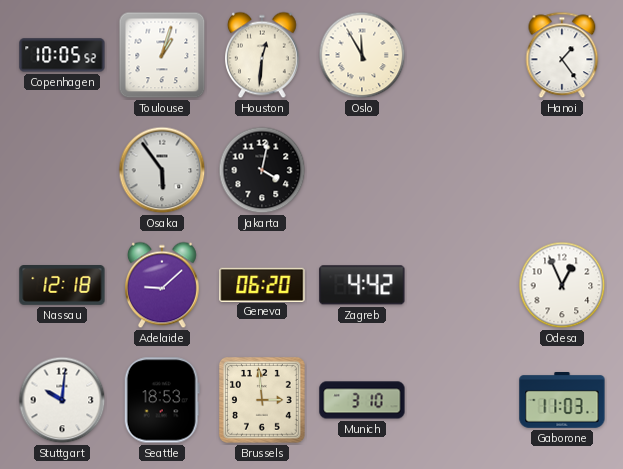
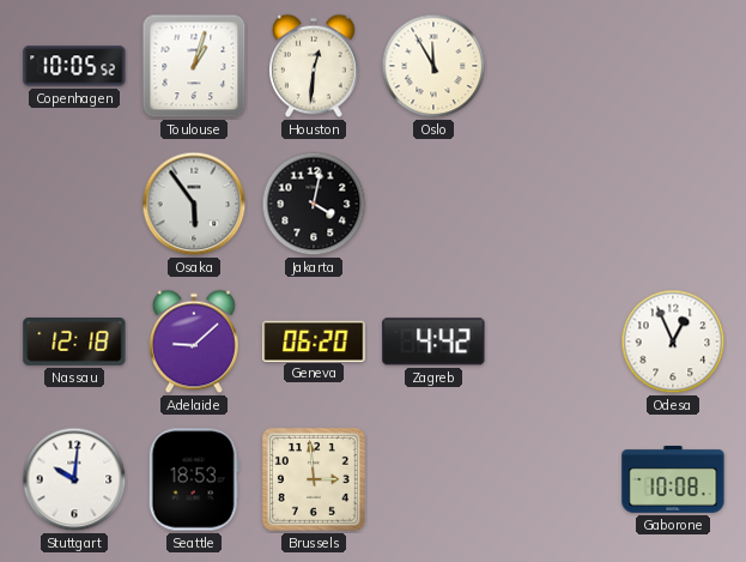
Hanoi: 1:24 -> none
Munich: 3:10 -> none
Gaborone: 11:03 -> 10:08
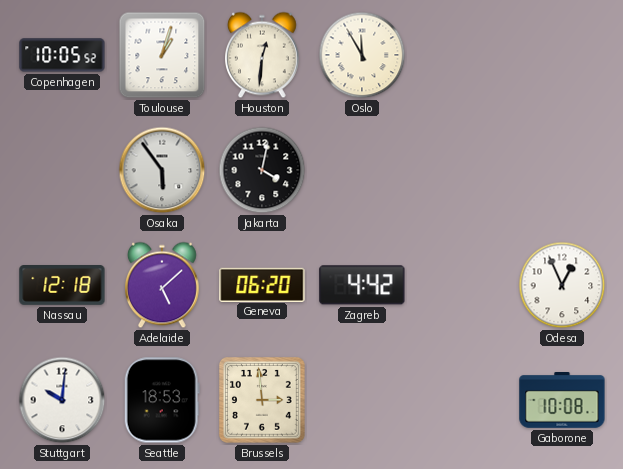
Adelaide: 9:08 -> 5:08
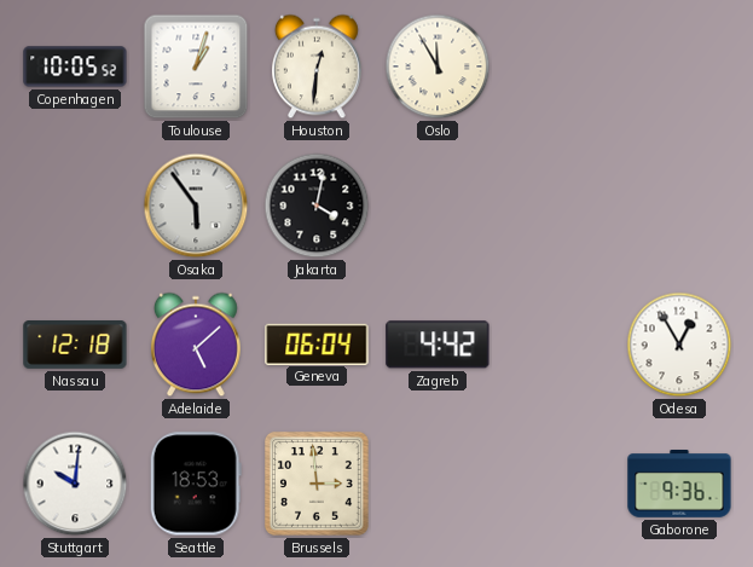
Geneva: 06:20 -> 06:04
Odesa: 12:56 -> 12:55
Gaborone: 10:08 -> 9:36
